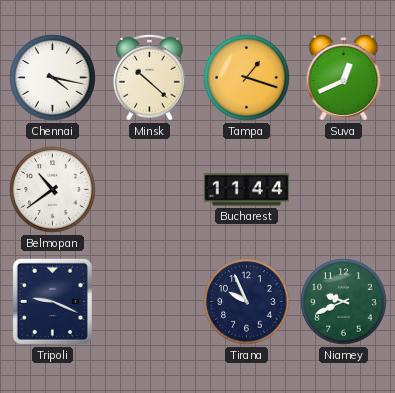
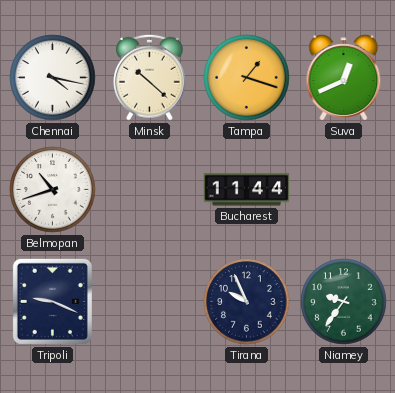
Belmopan: 10:39 -> 10:42
Niamey: 9:41 -> 9:36
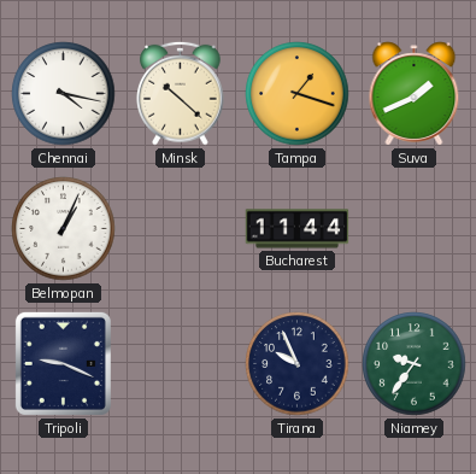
Suva: 12:41 -> 1:41
Belmopan: 10:42 -> 1:04
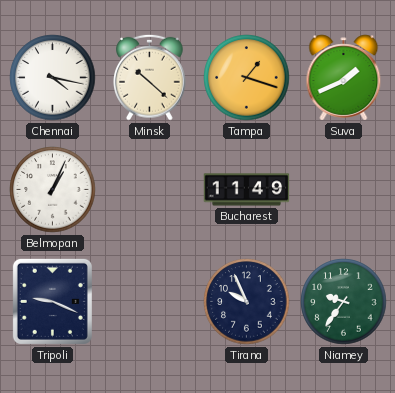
Bucharest: 11:44 -> 11:49
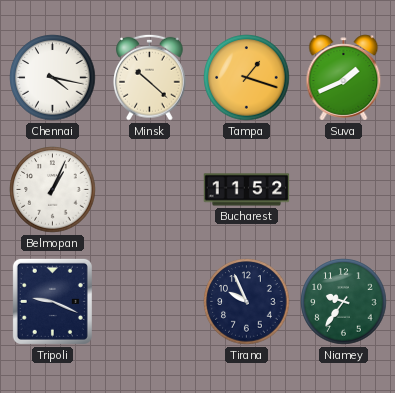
Bucharest: 11:49 -> 11:52
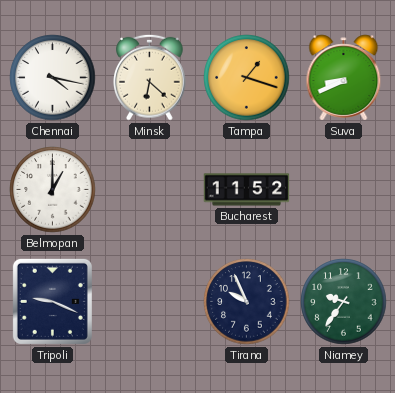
Minsk: 10:22 -> 6:22
Suva: 1:41 -> 8:41
Belmopan: 1:04 -> 1:00
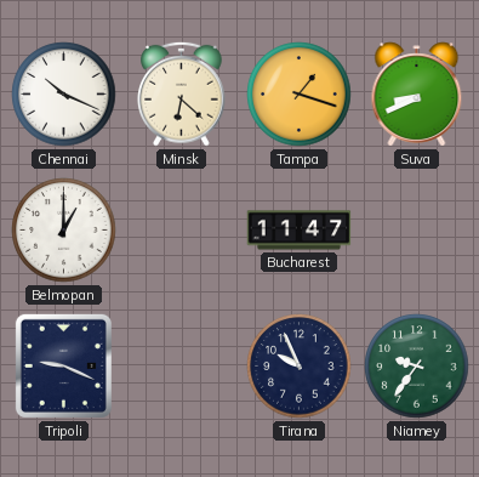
Chennai: 4:17 -> 10:19
Bucharest: 11:52 -> 11:47
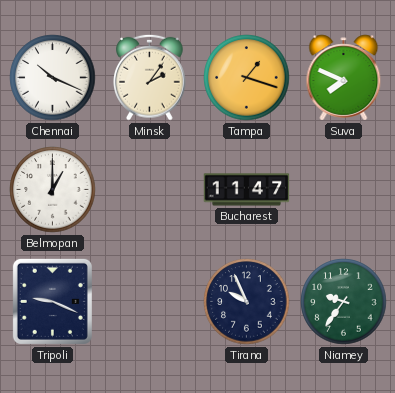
Minsk: 6:22 -> 2:06
Suva: 8:41 -> 7:49
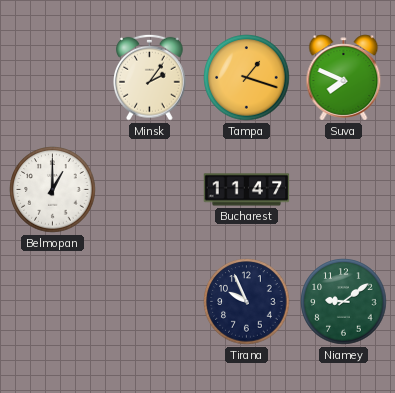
Chennai: 10:19 -> none
Tripoli: 9:19 -> none
Niamey: 9:36 -> 9:09
